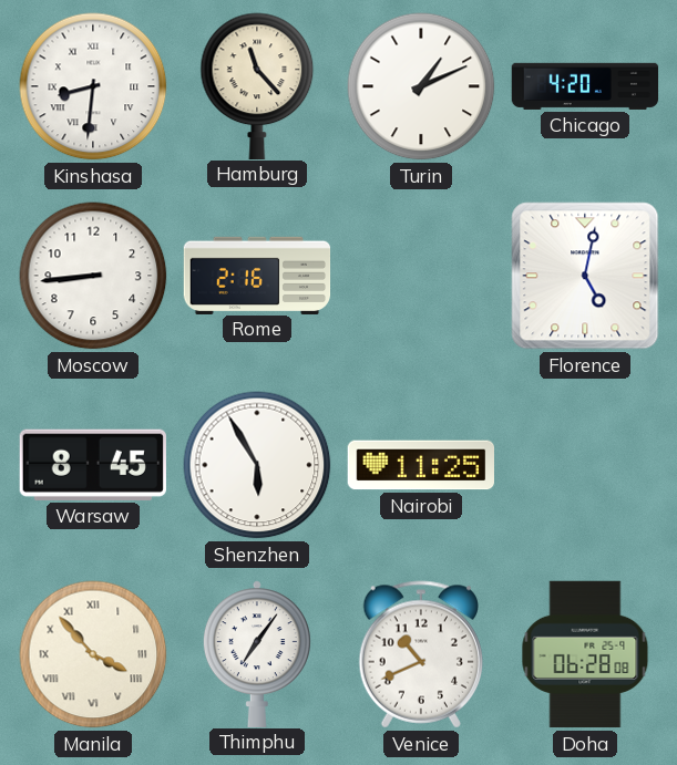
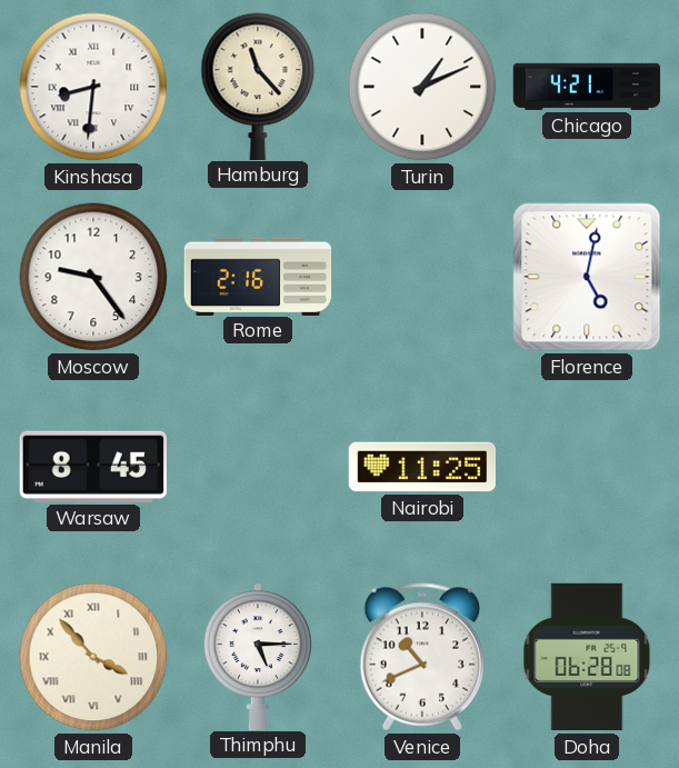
Chicago: 4:20 -> 4:21
Moscow: 8:44 -> 9:24
Shenzhen: 5:55 -> none
Thimphu: 7:06 -> 5:15
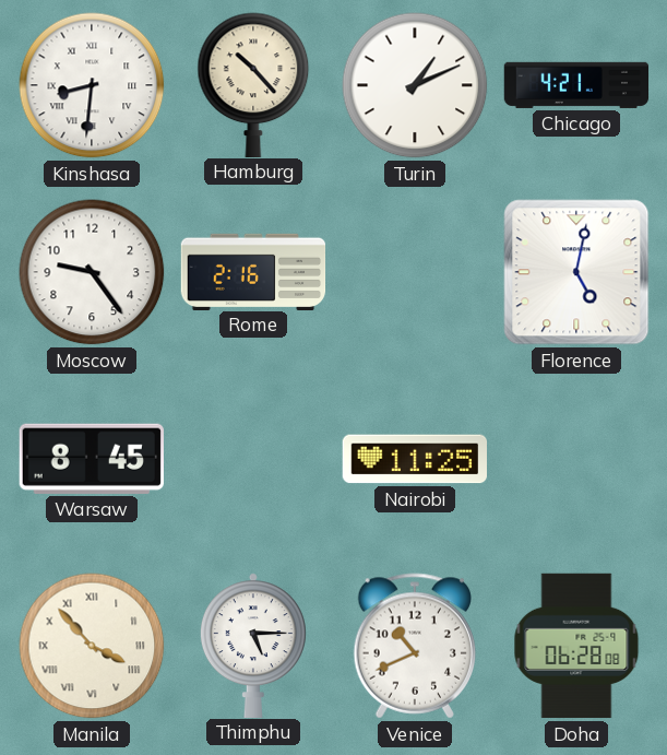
Hamburg: 11:23 -> 10:23
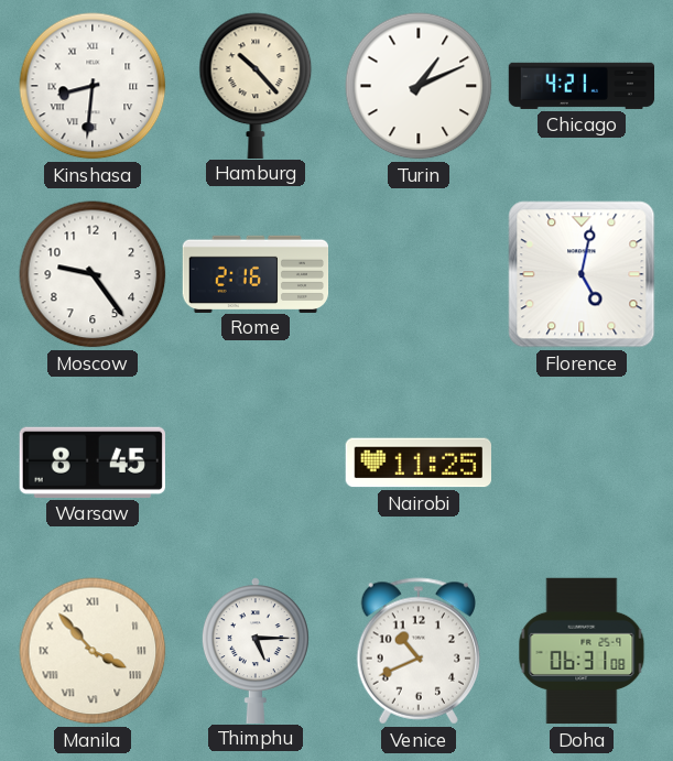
Doha: 06:28 -> 06:31
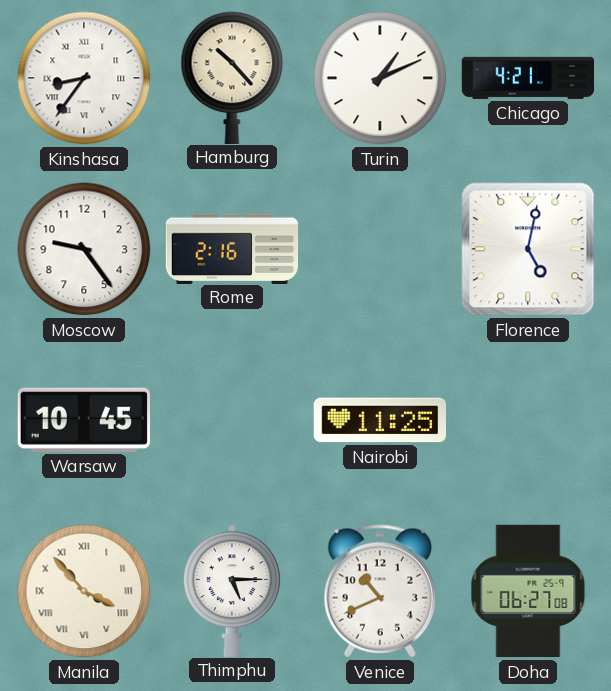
Kinshasa: 8:31 -> 8:36
Warsaw: 8:45 -> 10:45
Doha: 06:31 -> 06:27
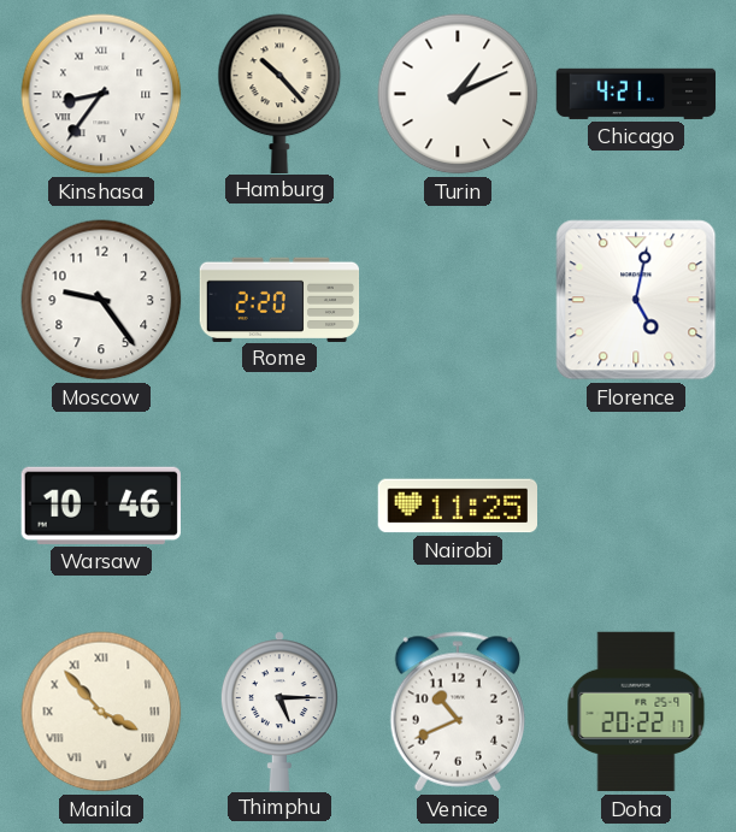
Rome: 2:16 -> 2:20
Warsaw: 10:45 -> 10:46
Doha: 06:27 -> 20:22
